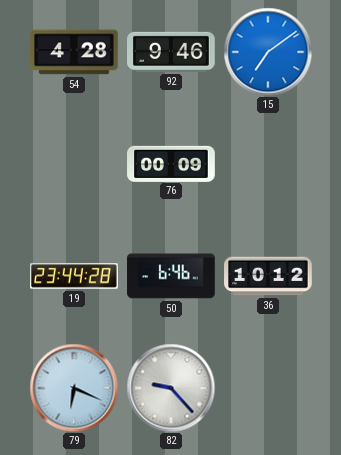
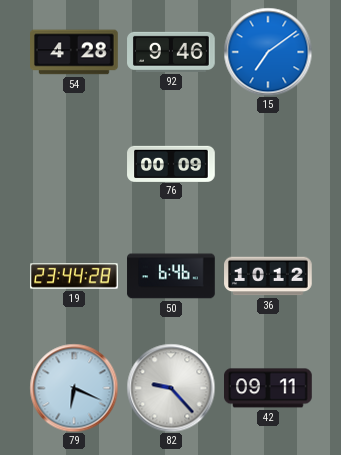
42: none -> 09:11
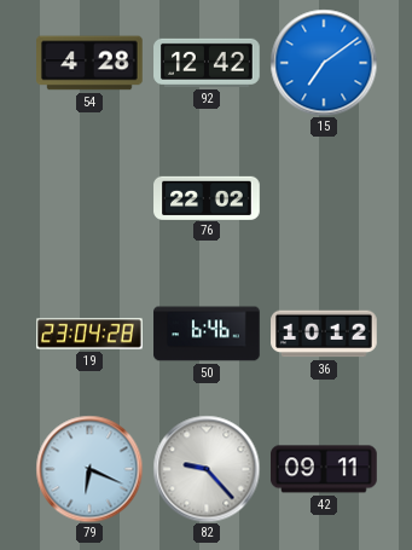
92: 9:46 -> 12:42
76: 00:09 -> 22:02
19: 23:44 -> 23:04
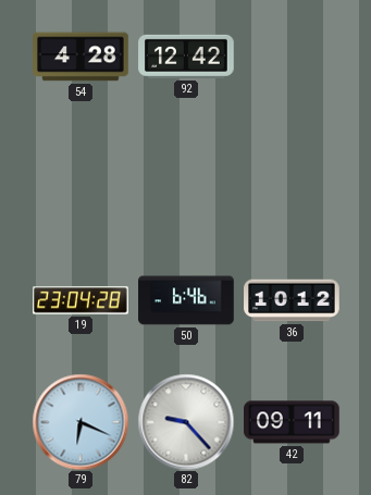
15: 7:09 -> none
76: 22:02 -> none
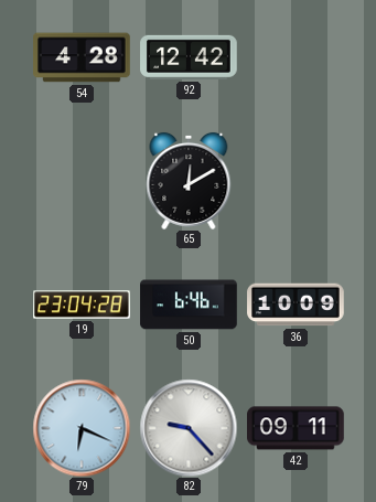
65: none -> 12:10
36: 10:12 -> 10:09
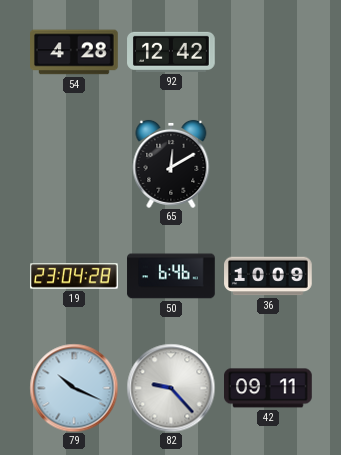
79: 6:19 -> 10:19
